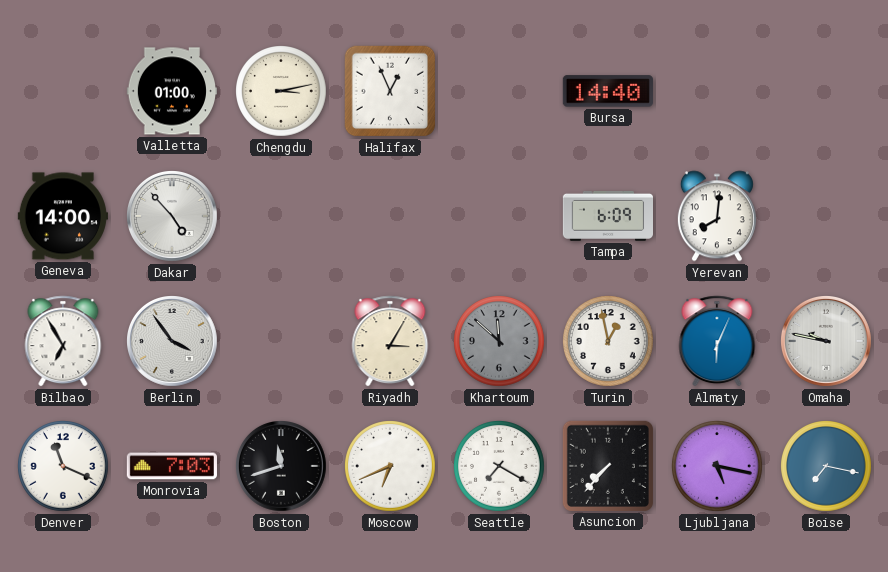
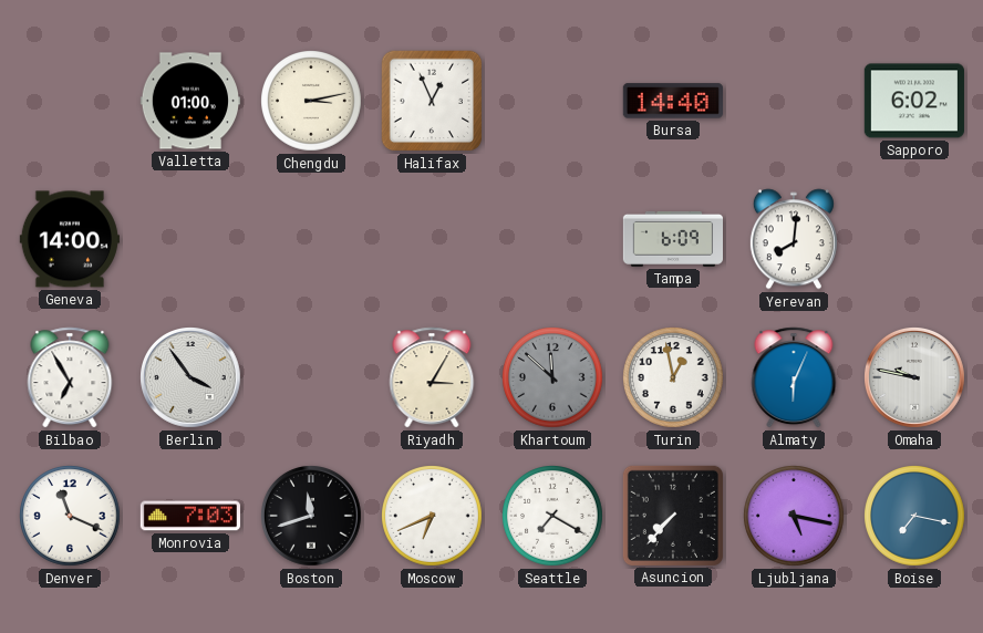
Sapporo: none -> 6:02
Dakar: 4:53 -> none
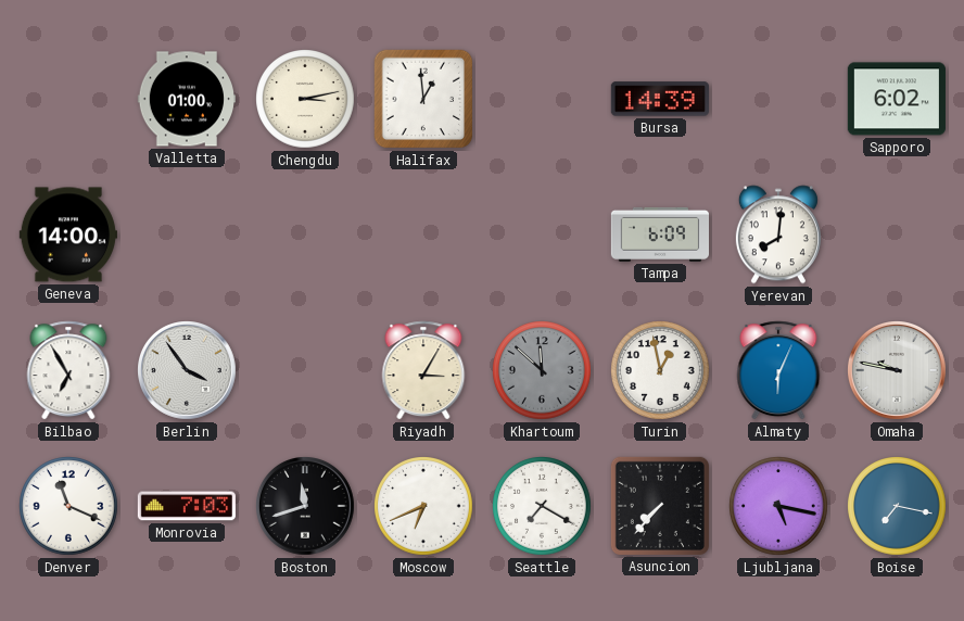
Halifax: 12:56 -> 12:59
Bursa: 14:40 -> 14:39
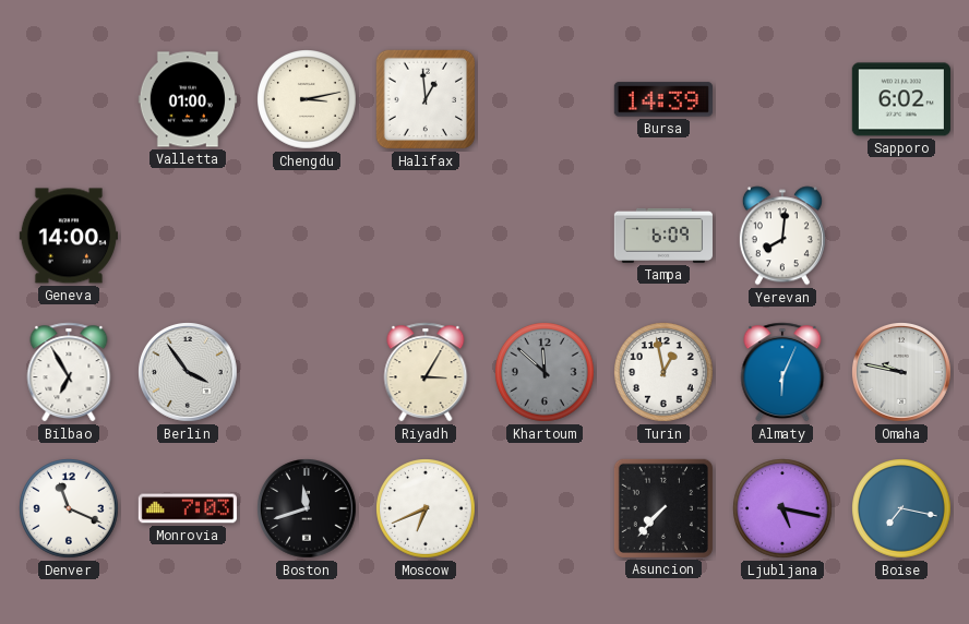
Seattle: 7:20 -> none
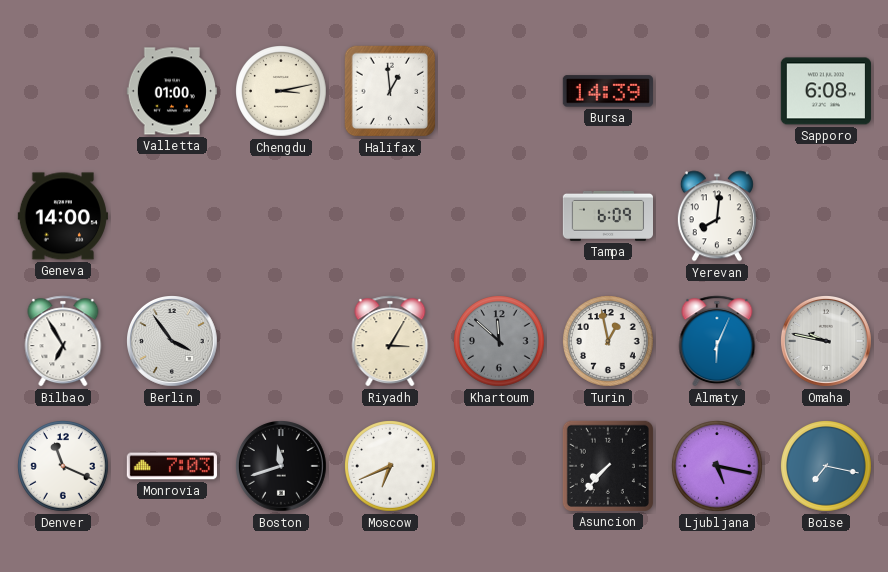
Sapporo: 6:02 -> 6:08
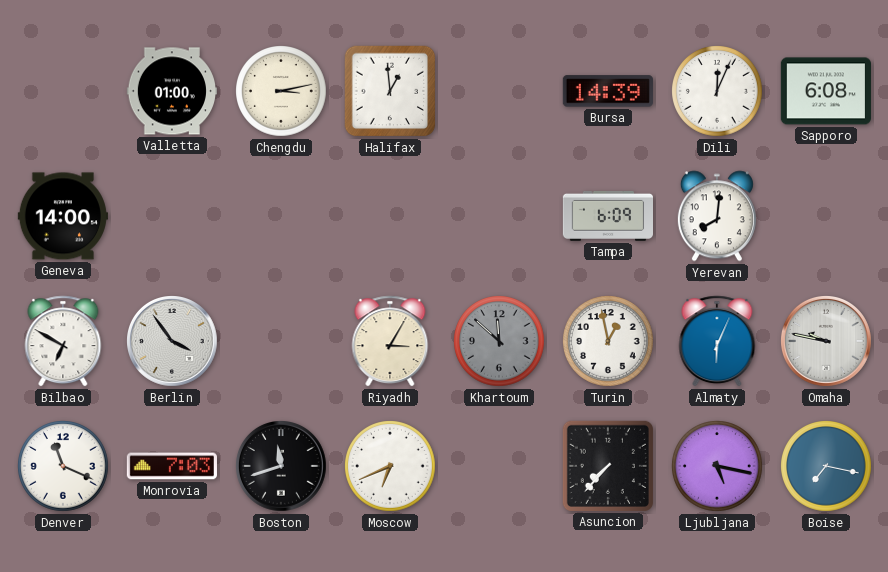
Dili: none -> 12:04
Bilbao: 6:55 -> 6:50
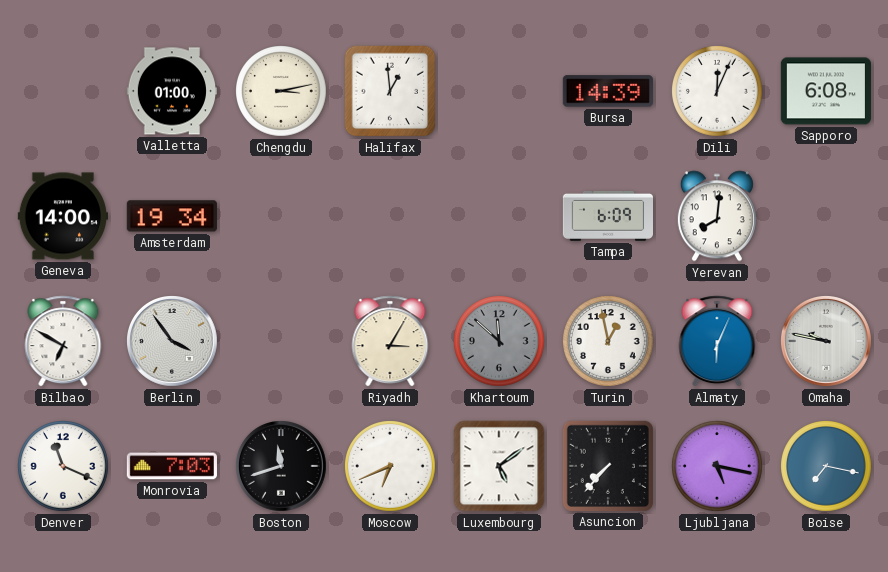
Amsterdam: none -> 19:34
Luxembourg: none -> 5:09
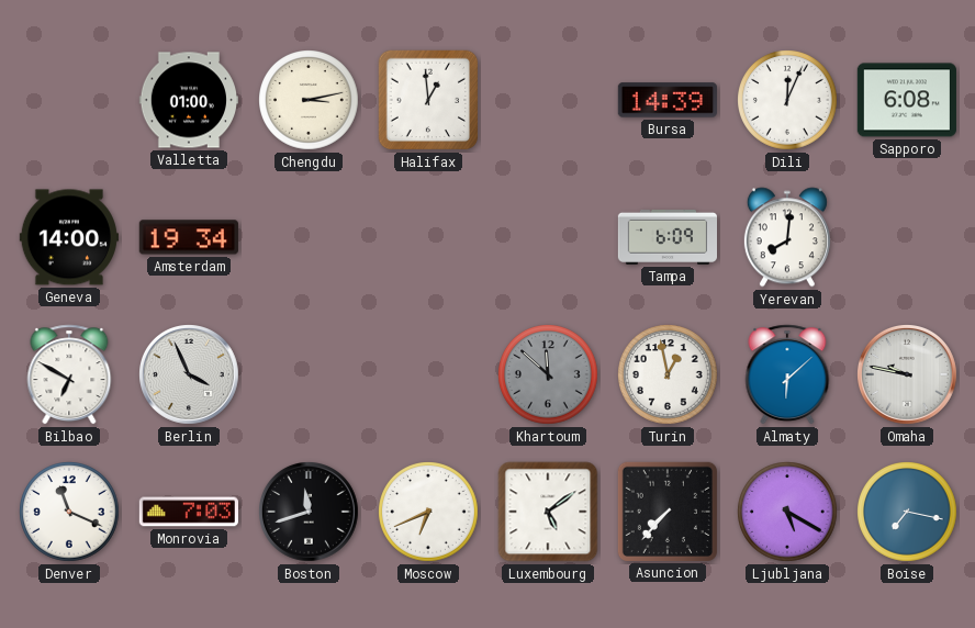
Berlin: 3:54 -> 3:56
Riyadh: 3:05 -> none
Almaty: 6:04 -> 6:08
Ljubljana: 5:17 -> 5:20
